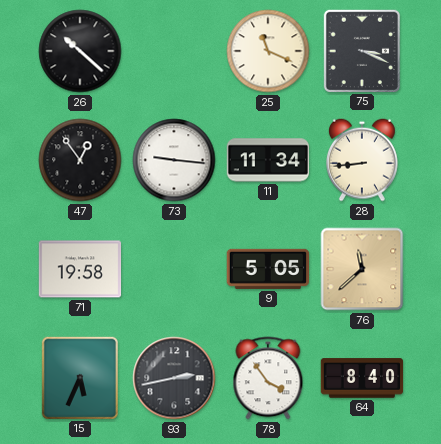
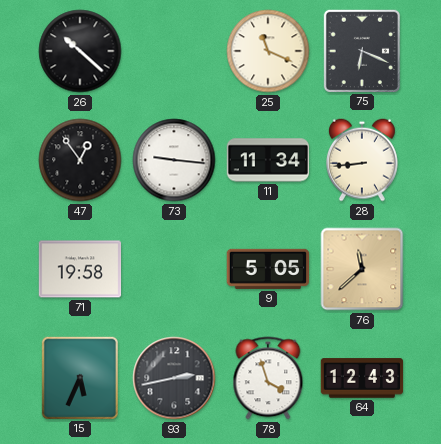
75: 3:19 -> 6:19
78: 3:54 -> 3:57
64: 8:40 -> 12:43
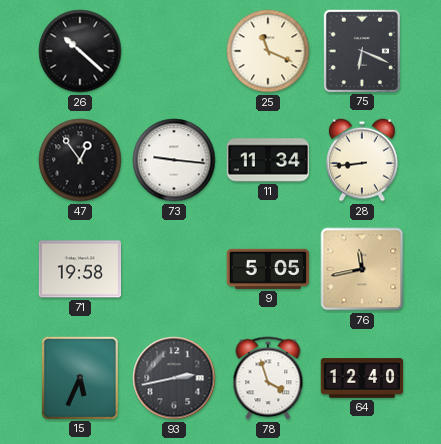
76: 11:38 -> 11:43
64: 12:43 -> 12:40
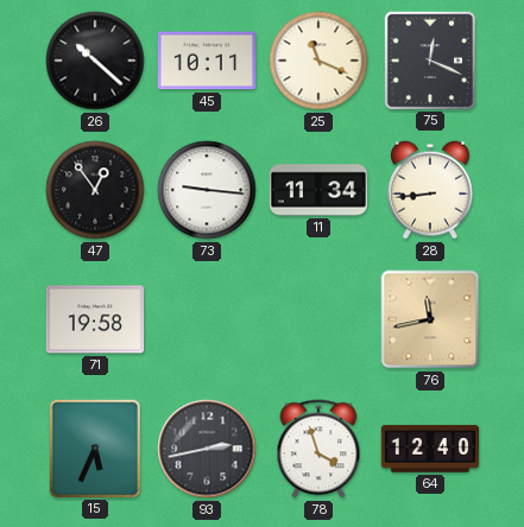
45: none -> 10:11
75: 6:19 -> 12:19
9: 5:05 -> none
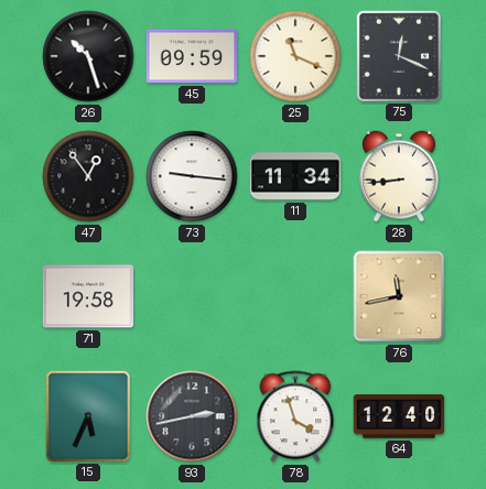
26: 10:22 -> 10:27
45: 10:11 -> 09:59
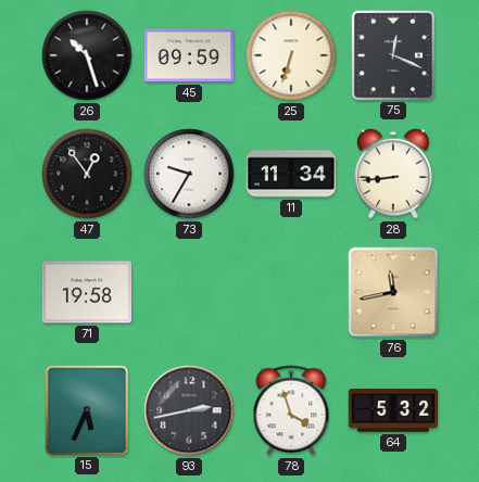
25: 11:19 -> 6:33
73: 9:16 -> 9:35
64: 12:40 -> 5:32
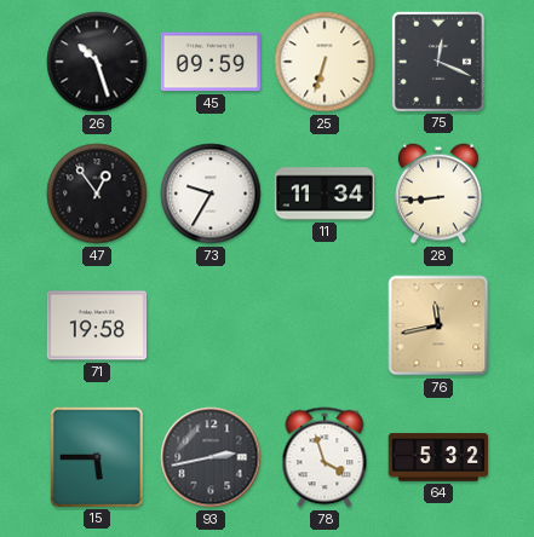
15: 5:34 -> 5:45
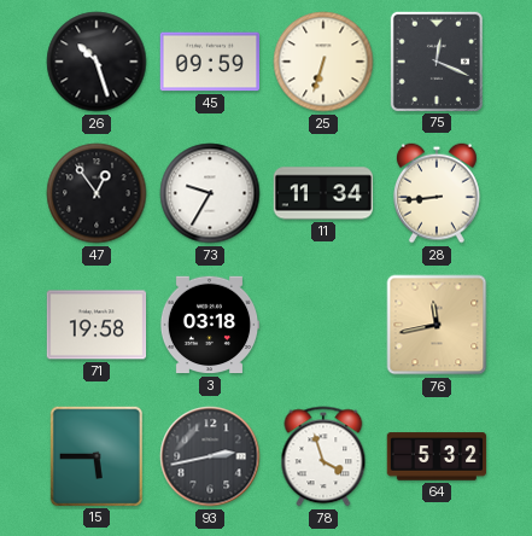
3: none -> 03:18
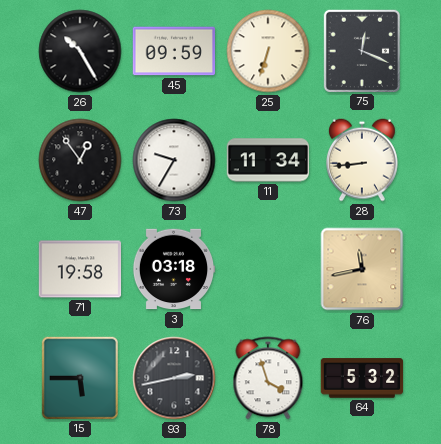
26: 10:27 -> 10:25
